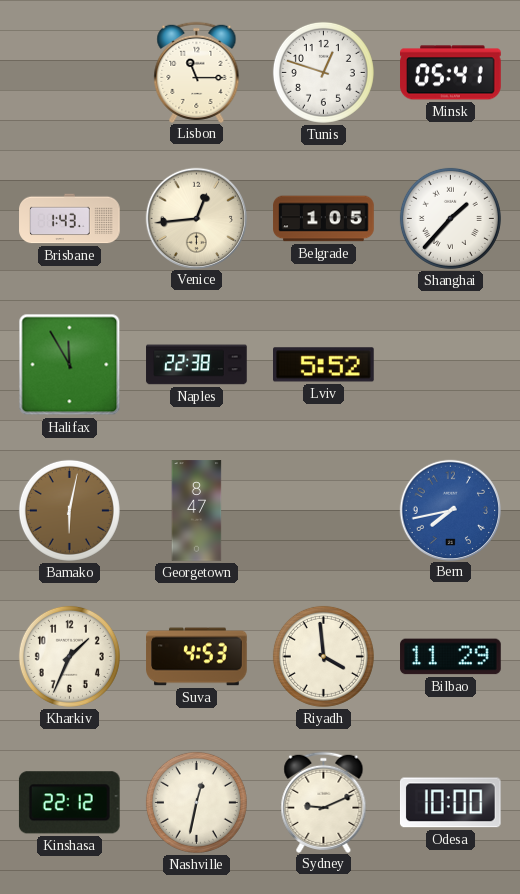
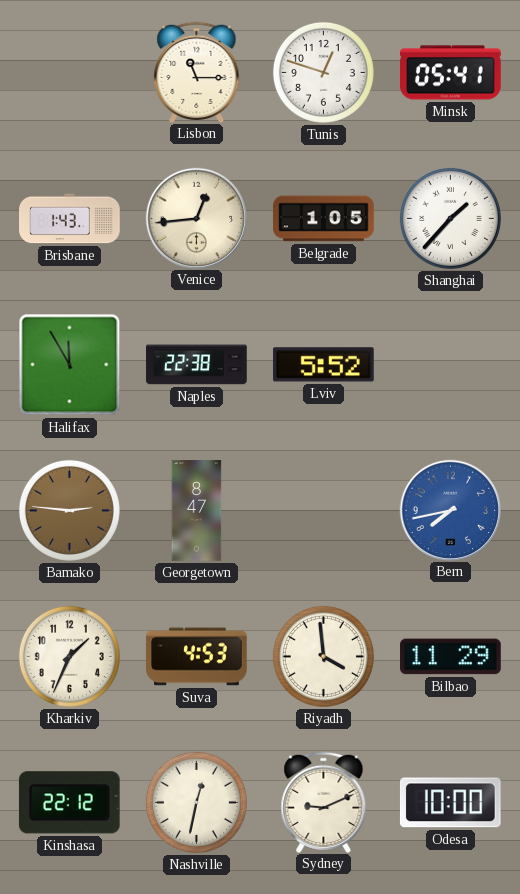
Bamako: 6:02 -> 2:46
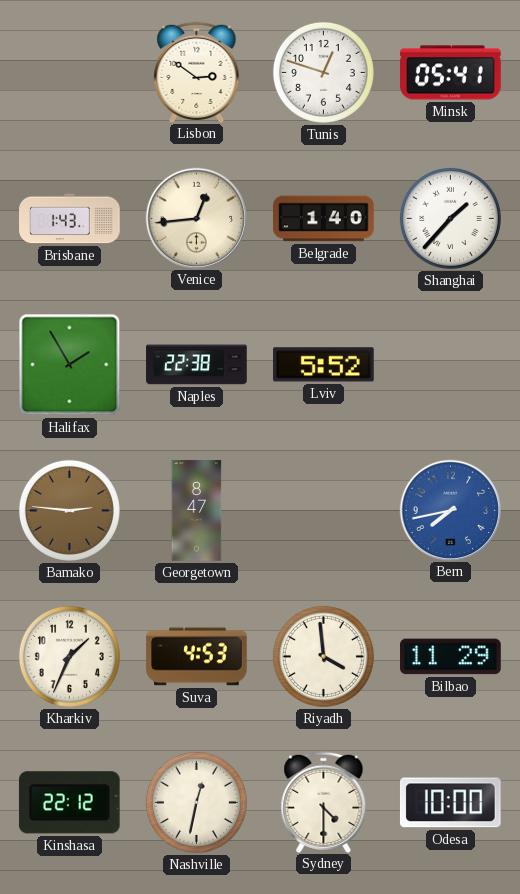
Lisbon: 11:15 -> 2:51
Belgrade: 1:05 -> 1:40
Halifax: 11:55 -> 1:55
Sydney: 9:11 -> 4:30
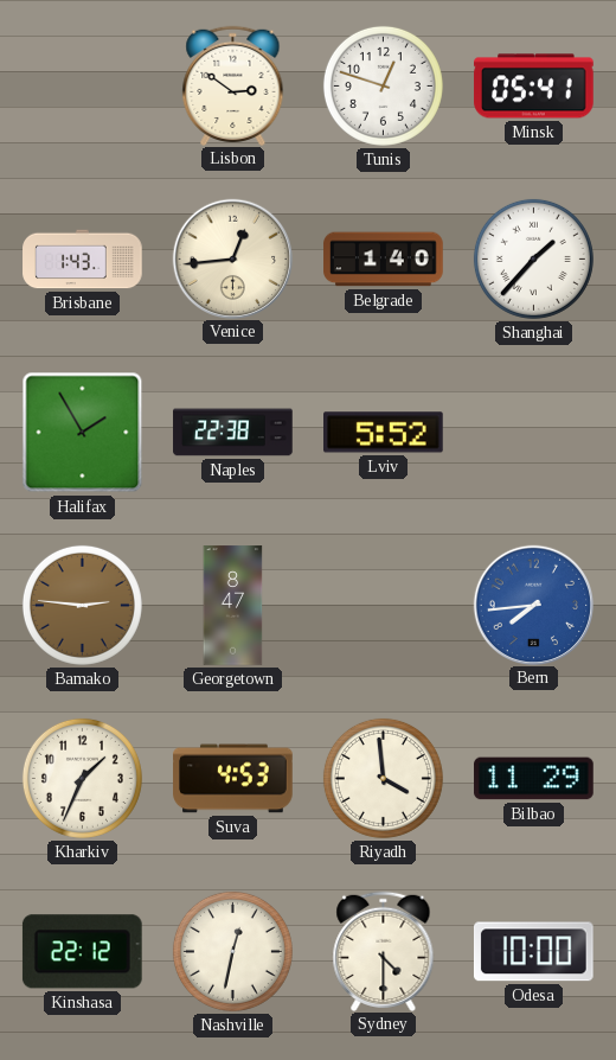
Bern: 7:43 -> 7:44
